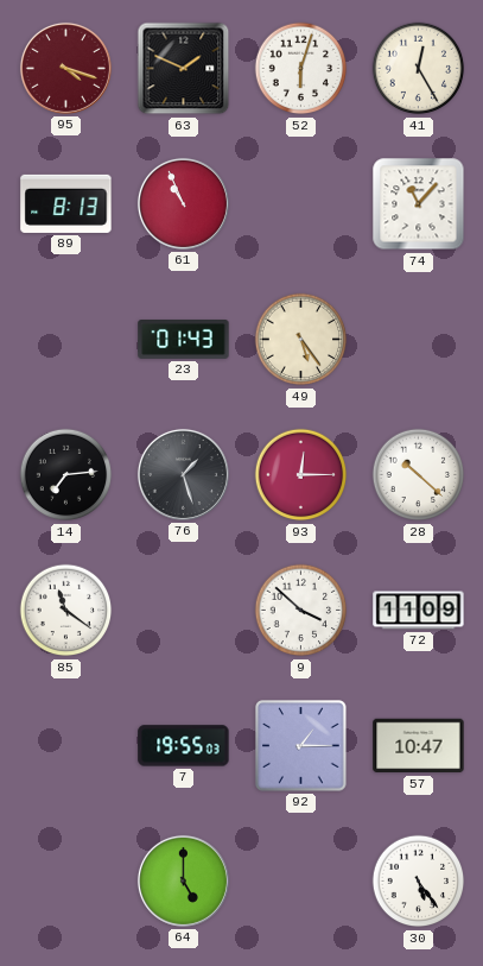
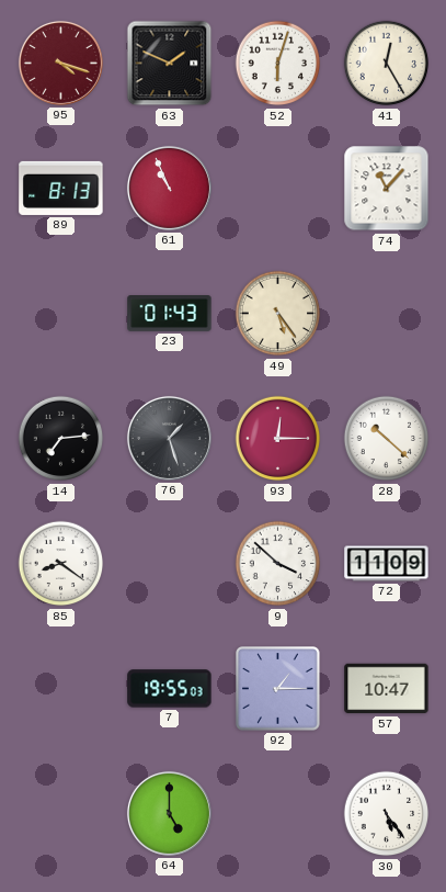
85: 11:21 -> 8:21
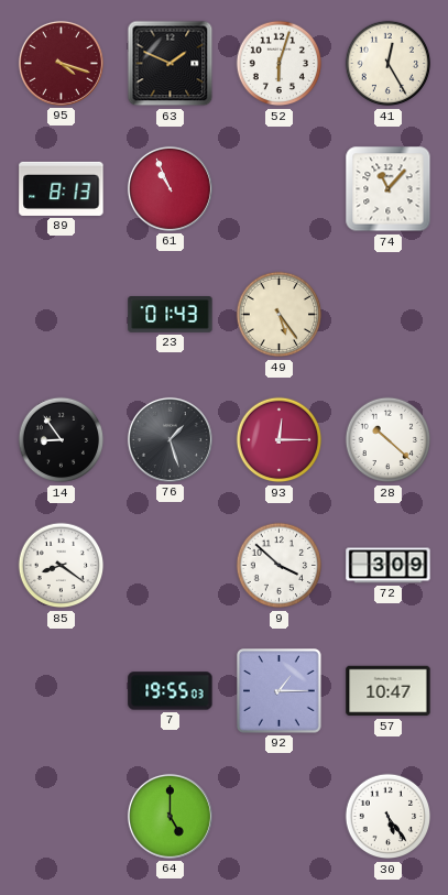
14: 7:14 -> 8:54
72: 11:09 -> 3:09
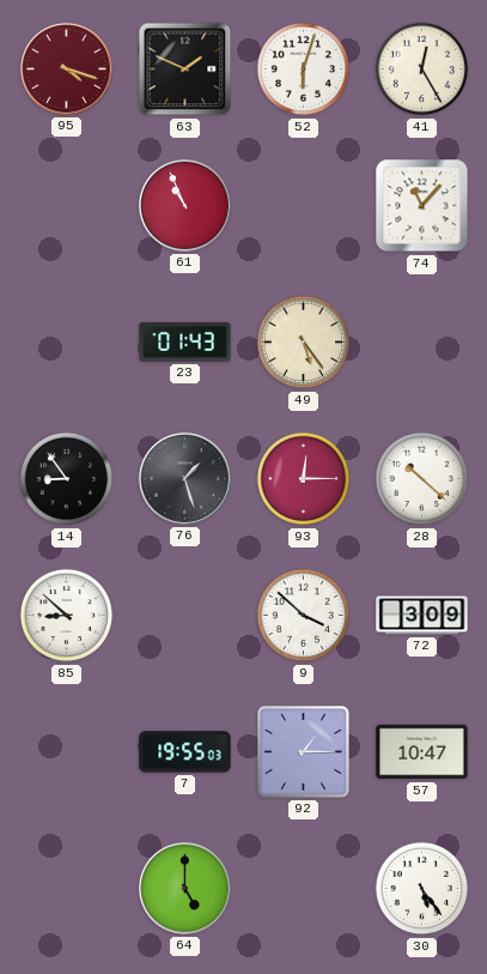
89: 8:13 -> none
85: 8:21 -> 8:52
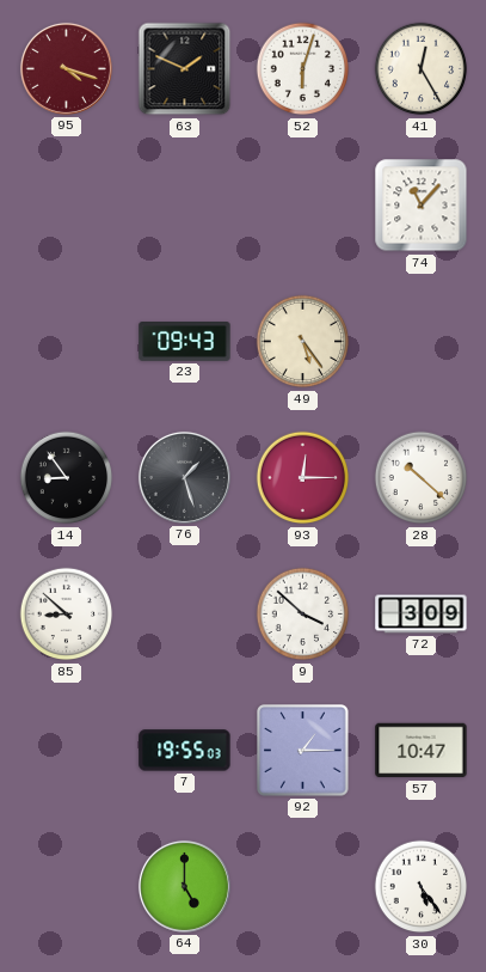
61: 10:56 -> none
23: 01:43 -> 09:43
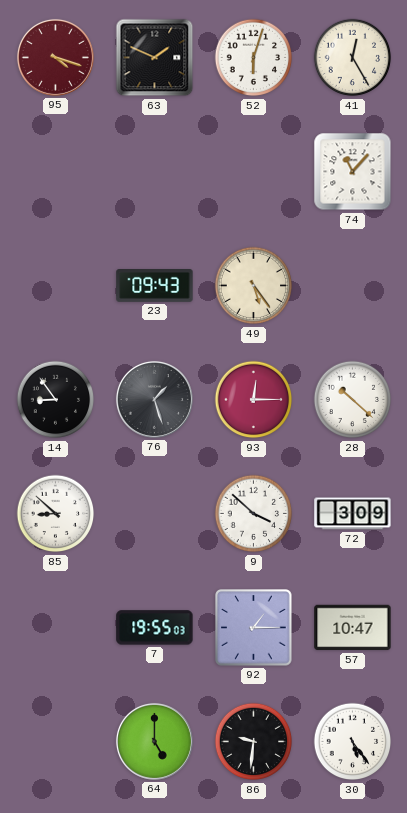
86: none -> 9:31
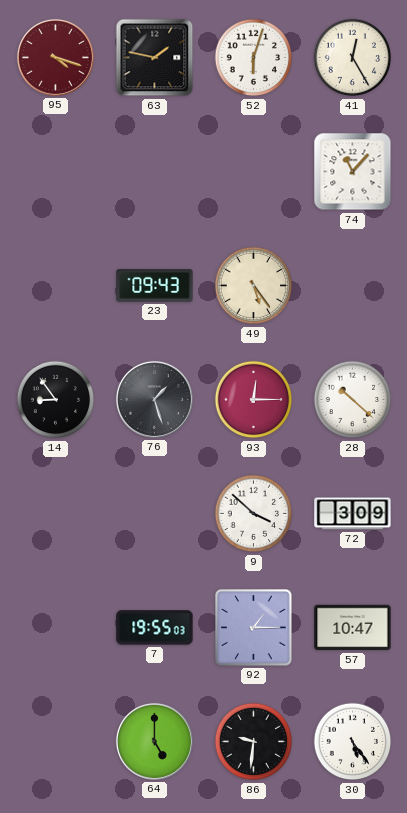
63: 1:49 -> 1:47
85: 8:52 -> none
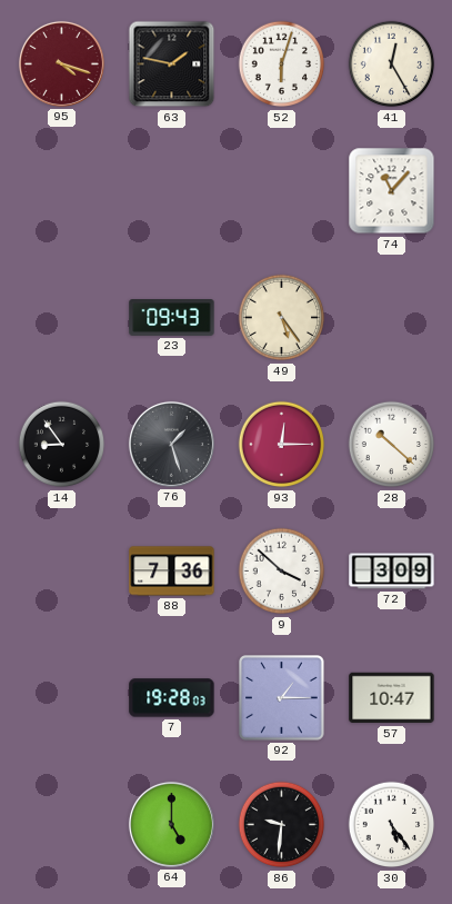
88: none -> 7:36
7: 19:55 -> 19:28
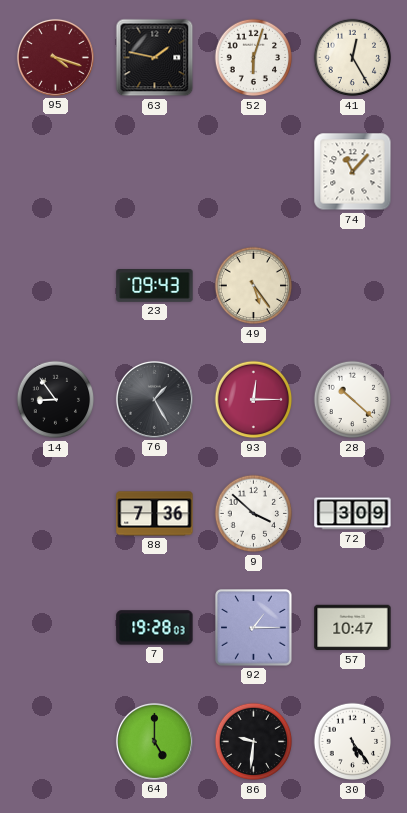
76: 1:27 -> 1:25
